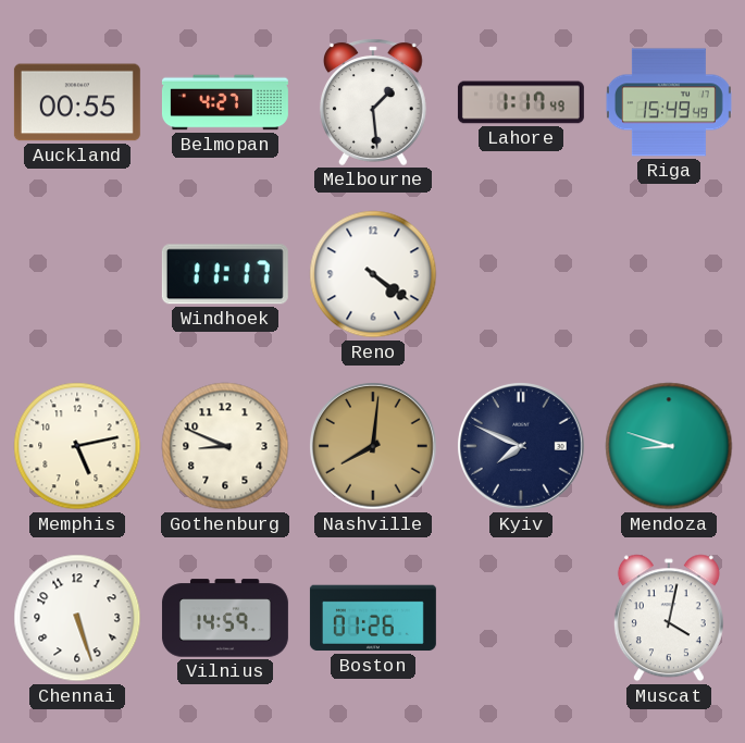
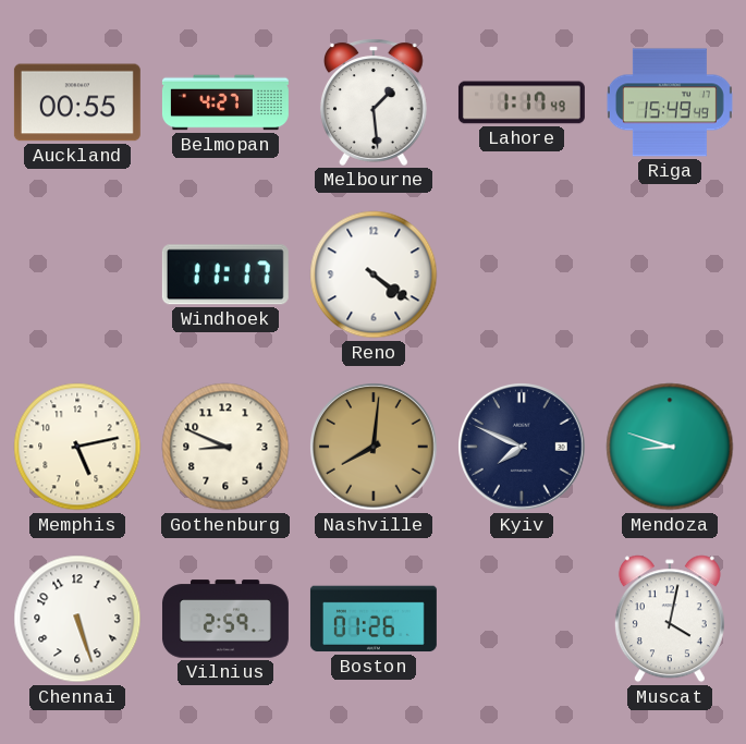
Vilnius: 14:59 -> 2:59
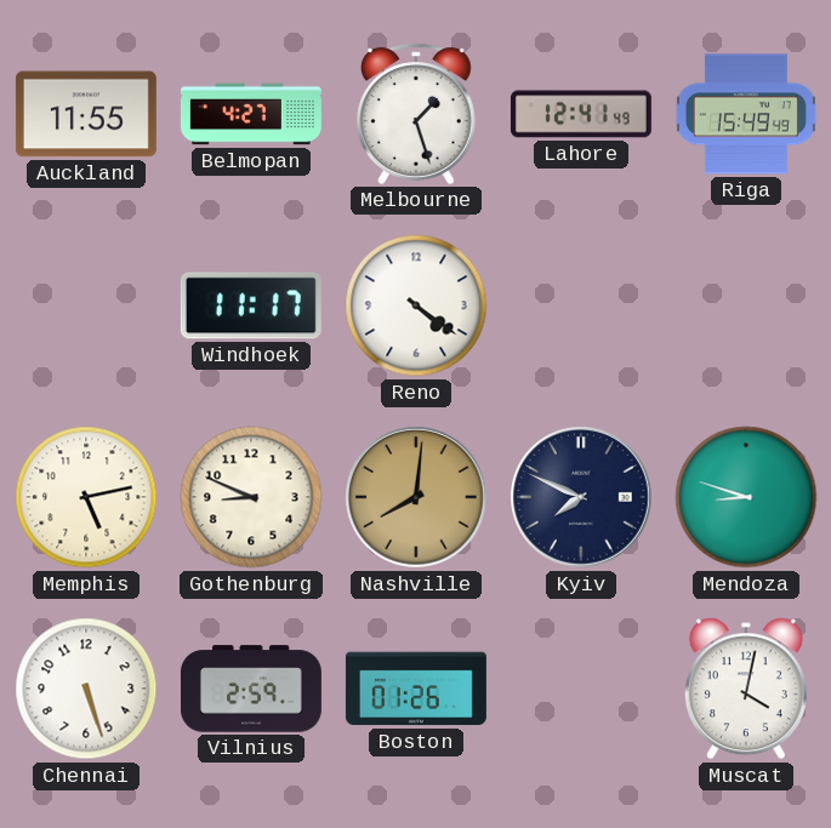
Auckland: 00:55 -> 11:55
Melbourne: 1:29 -> 1:27
Lahore: 1:17 -> 12:41
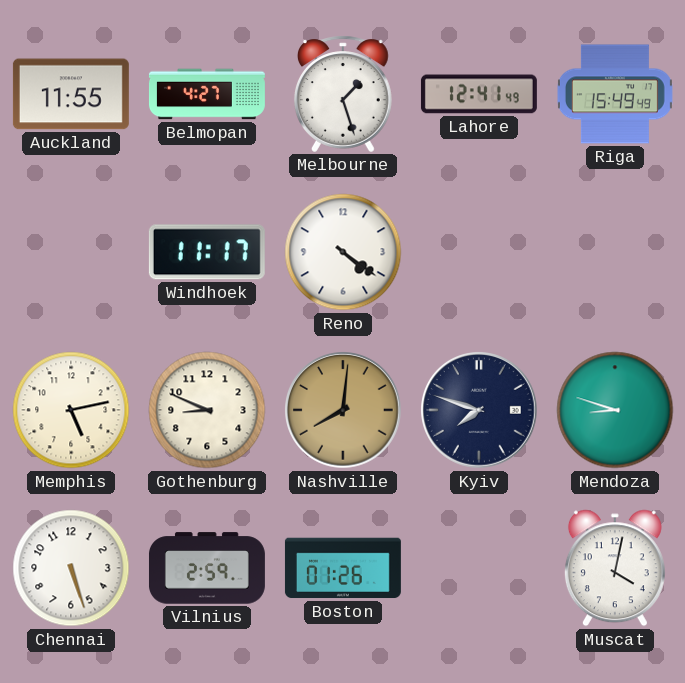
Kyiv: 7:49 -> 7:48
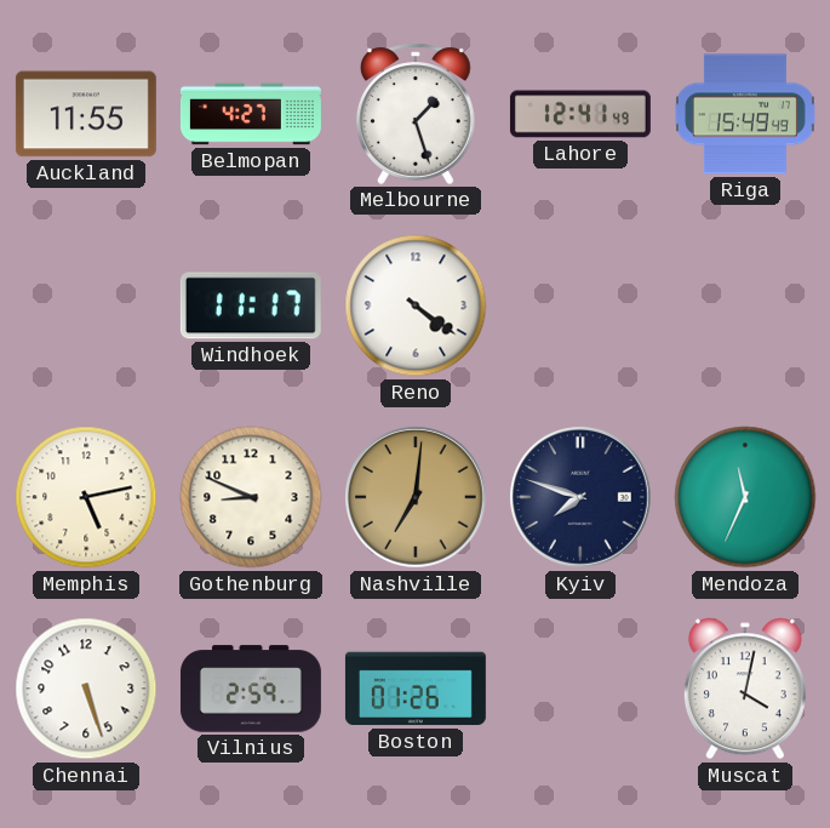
Nashville: 8:01 -> 7:01
Mendoza: 8:48 -> 11:34
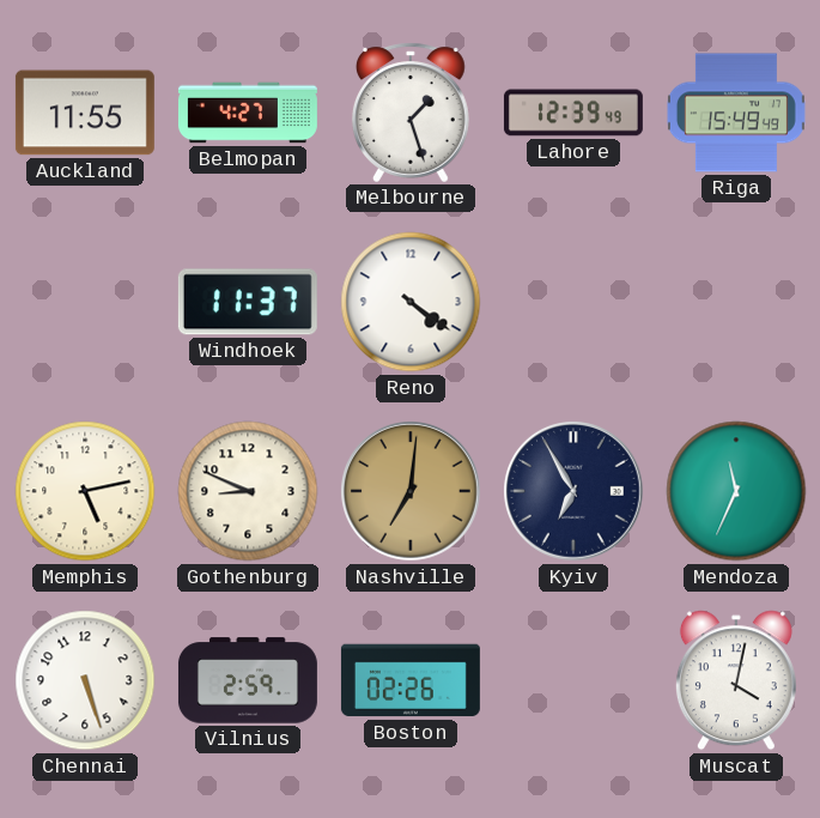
Lahore: 12:41 -> 12:39
Windhoek: 11:17 -> 11:37
Kyiv: 7:48 -> 6:55
Boston: 01:26 -> 02:26
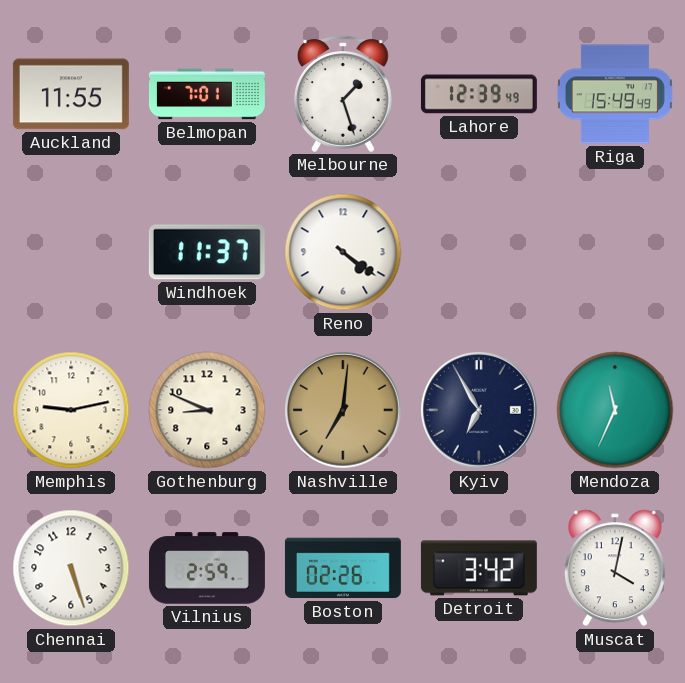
Belmopan: 4:27 -> 7:01
Memphis: 5:13 -> 9:13
Detroit: none -> 3:42
